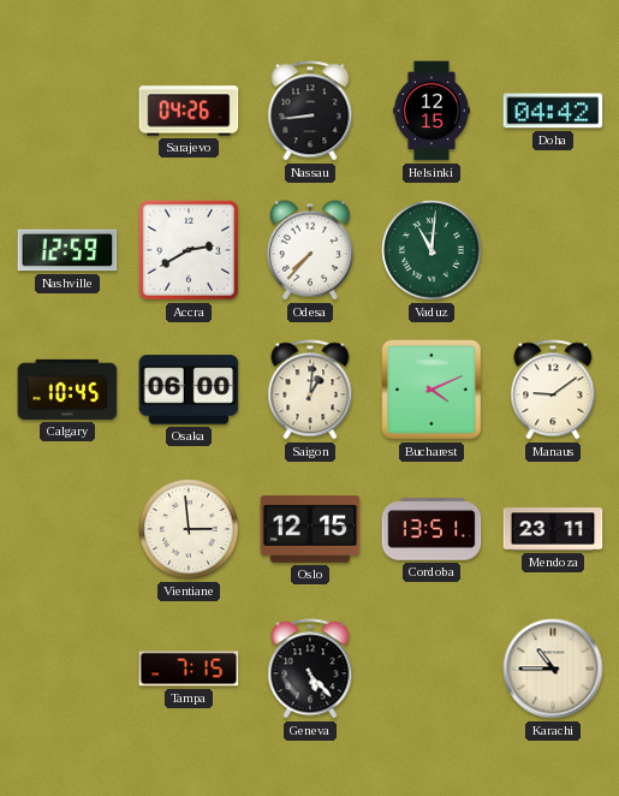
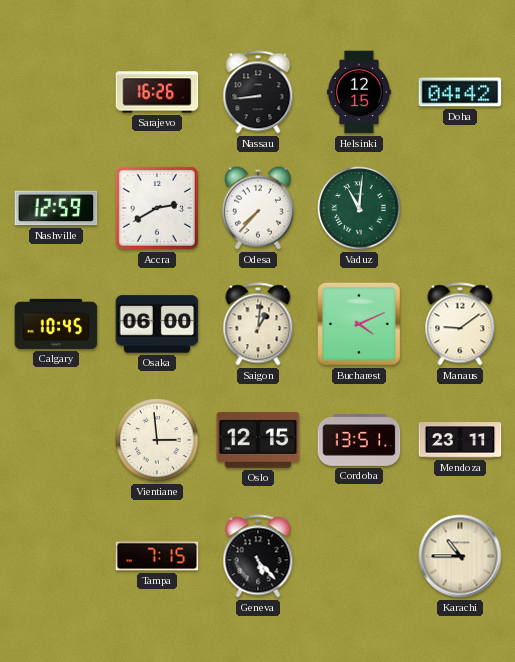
Sarajevo: 04:26 -> 16:26
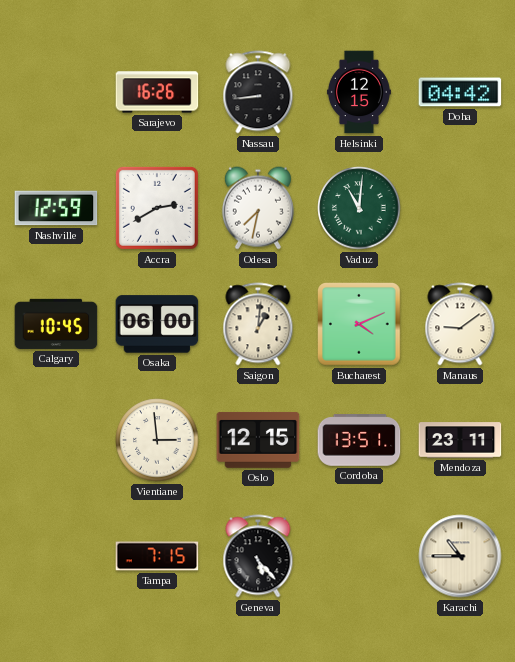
Odesa: 7:37 -> 7:32
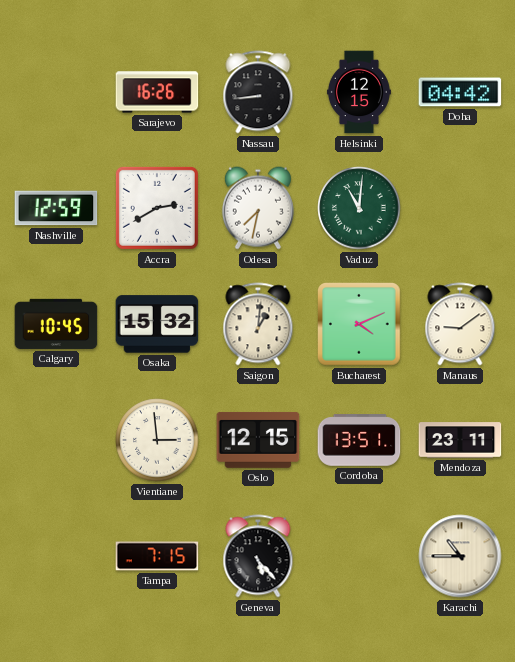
Osaka: 06:00 -> 15:32
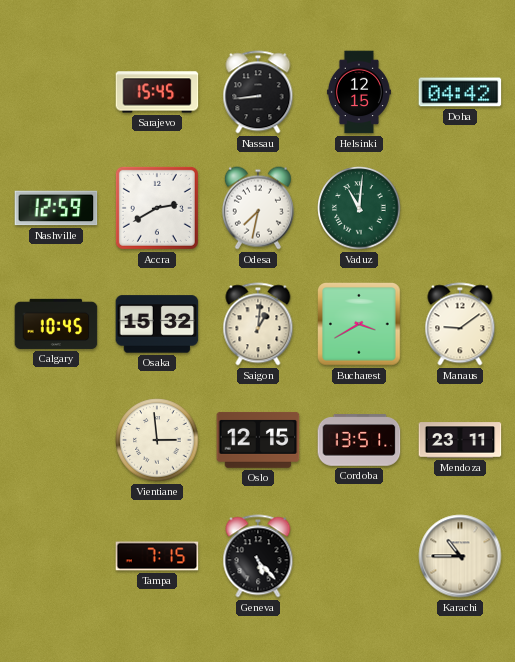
Sarajevo: 16:26 -> 15:45
Bucharest: 4:11 -> 3:40
